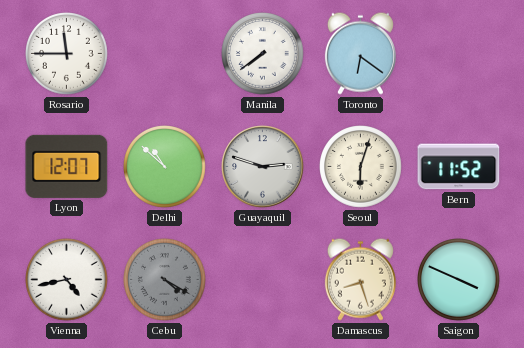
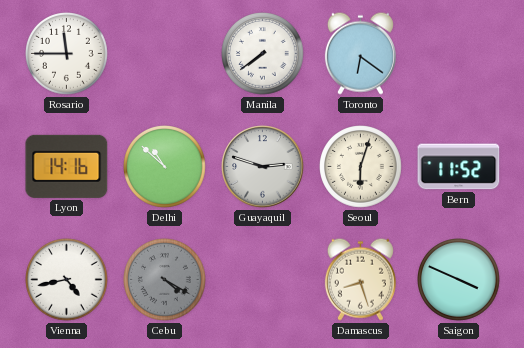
Lyon: 12:07 -> 14:16
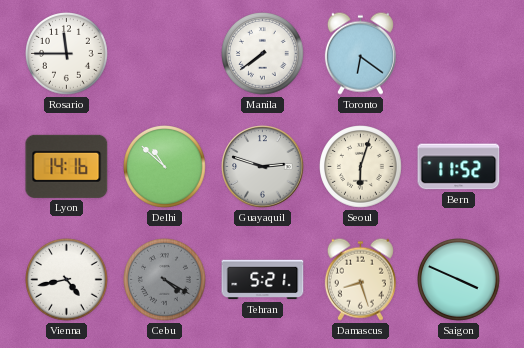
Tehran: none -> 5:21
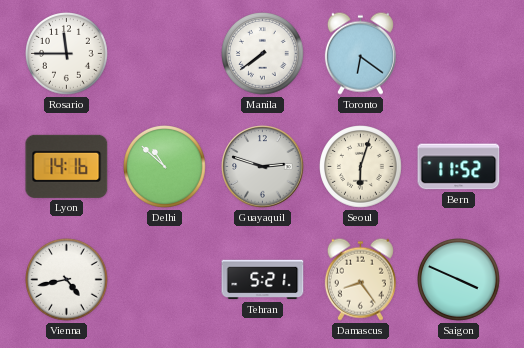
Cebu: 4:20 -> none
Damascus: 8:27 -> 8:24
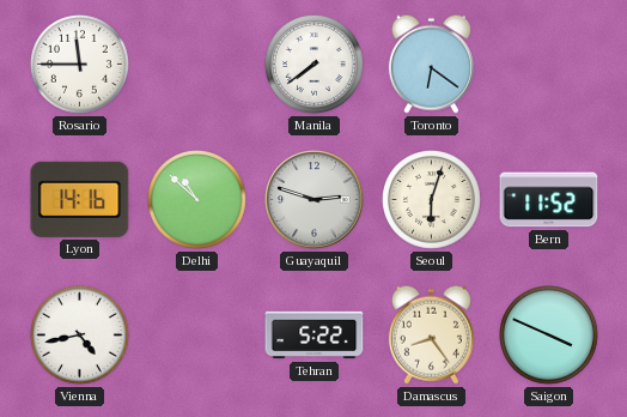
Tehran: 5:21 -> 5:22
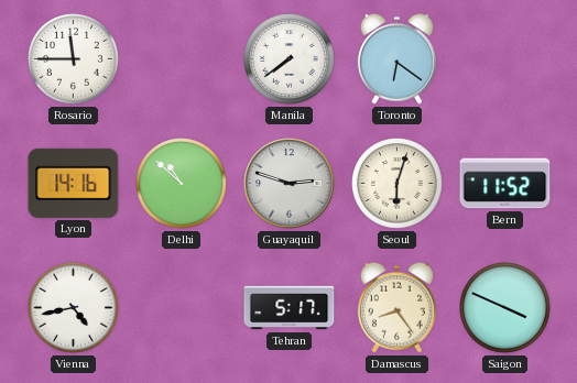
Tehran: 5:22 -> 5:17
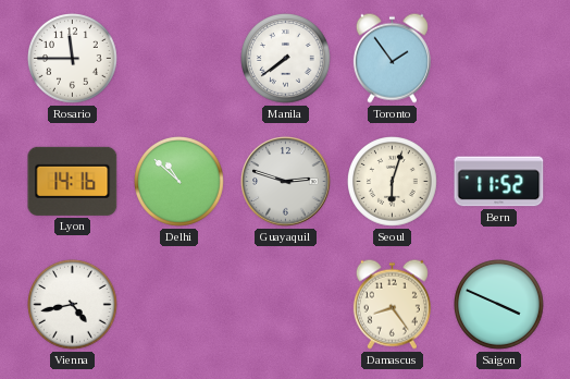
Toronto: 6:21 -> 1:54
Tehran: 5:17 -> none
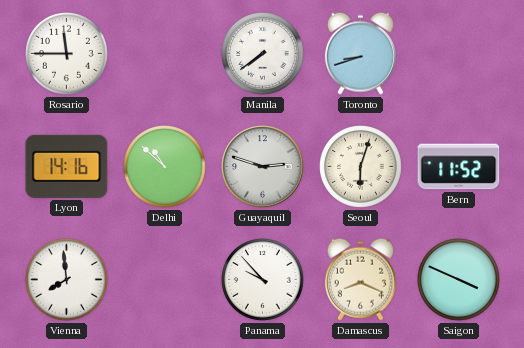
Toronto: 1:54 -> 8:42
Vienna: 4:43 -> 7:59
Panama: none -> 9:53
Damascus: 8:24 -> 8:19
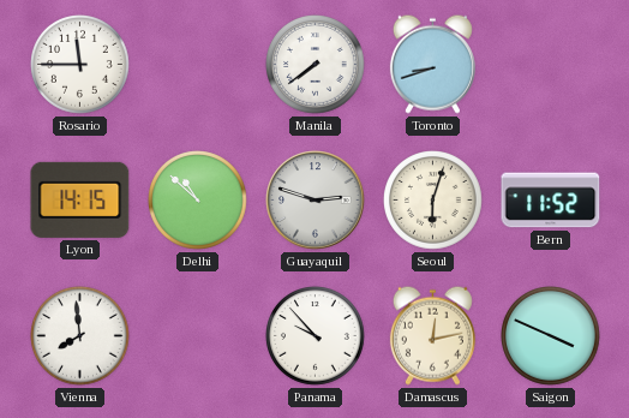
Lyon: 14:16 -> 14:15
Damascus: 8:19 -> 12:13
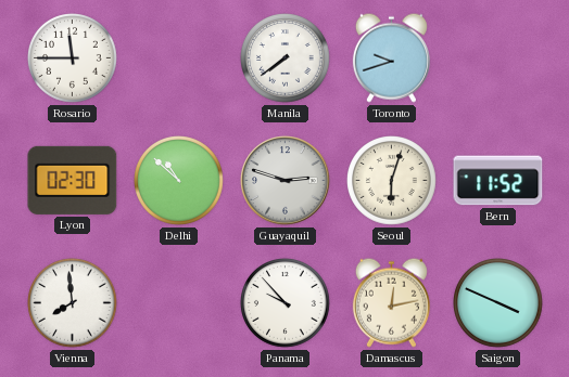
Toronto: 8:42 -> 9:42
Lyon: 14:15 -> 02:30
